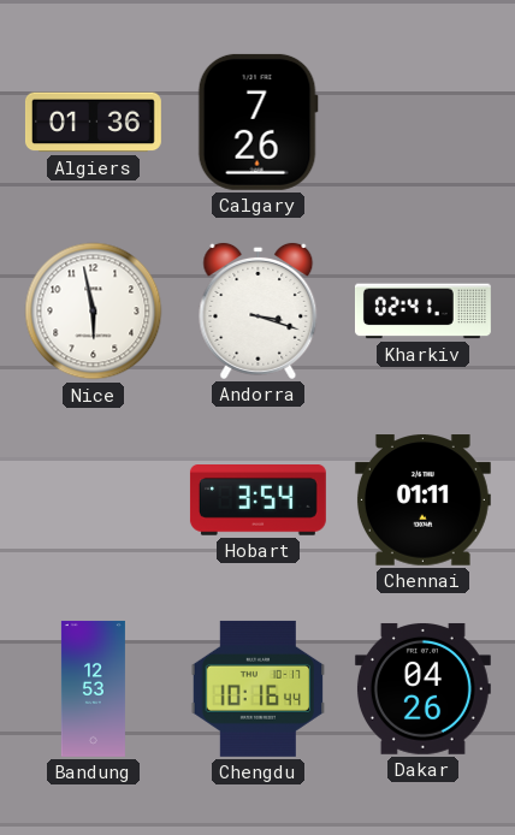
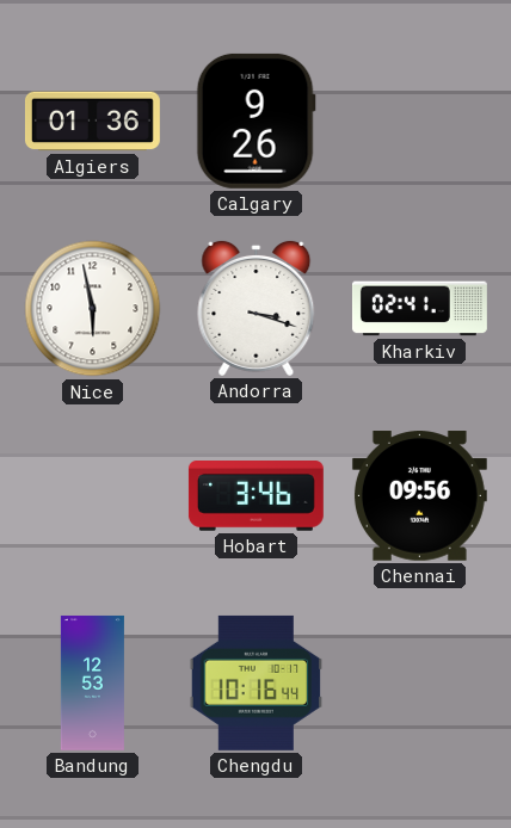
Calgary: 7:26 -> 9:26
Hobart: 3:54 -> 3:46
Chennai: 01:11 -> 09:56
Dakar: 04:26 -> none
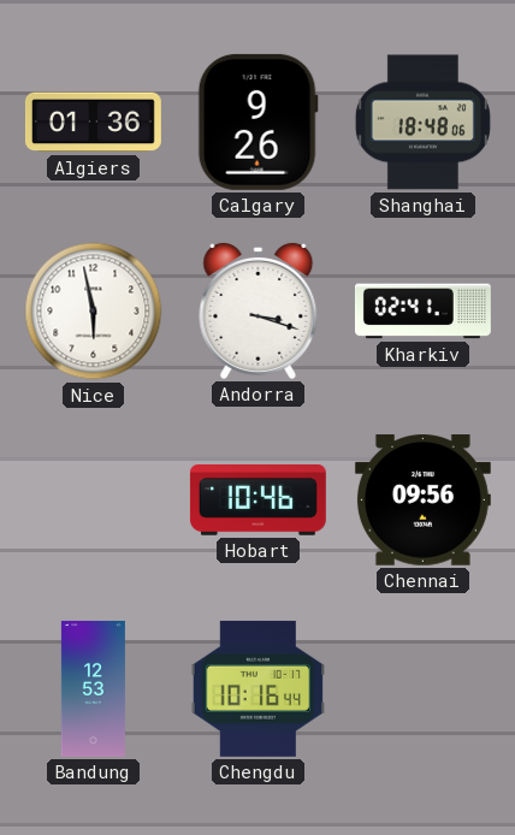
Shanghai: none -> 18:48
Hobart: 3:46 -> 10:46
